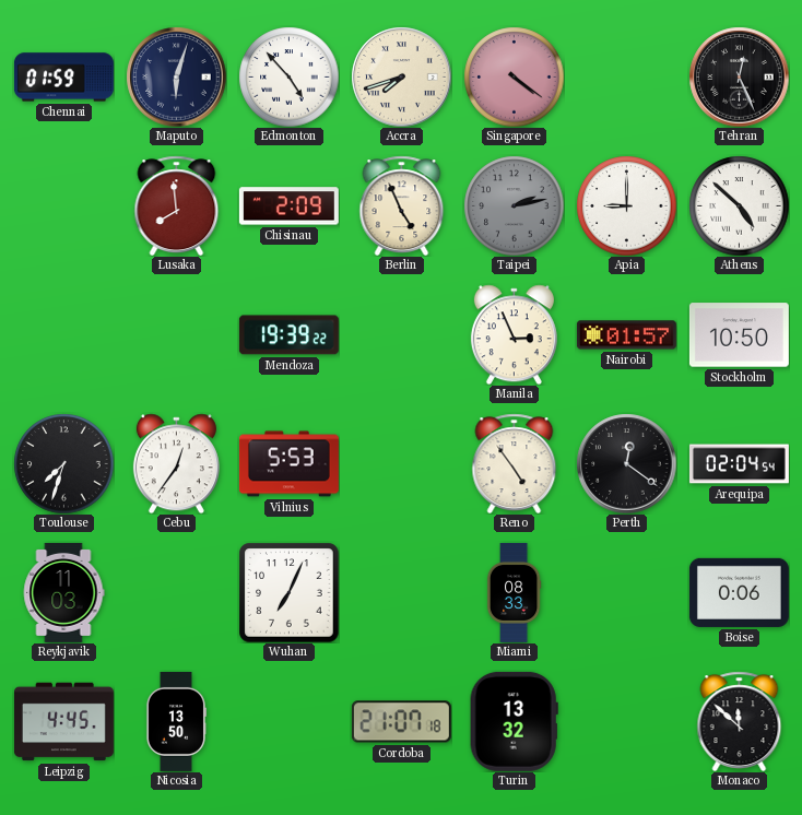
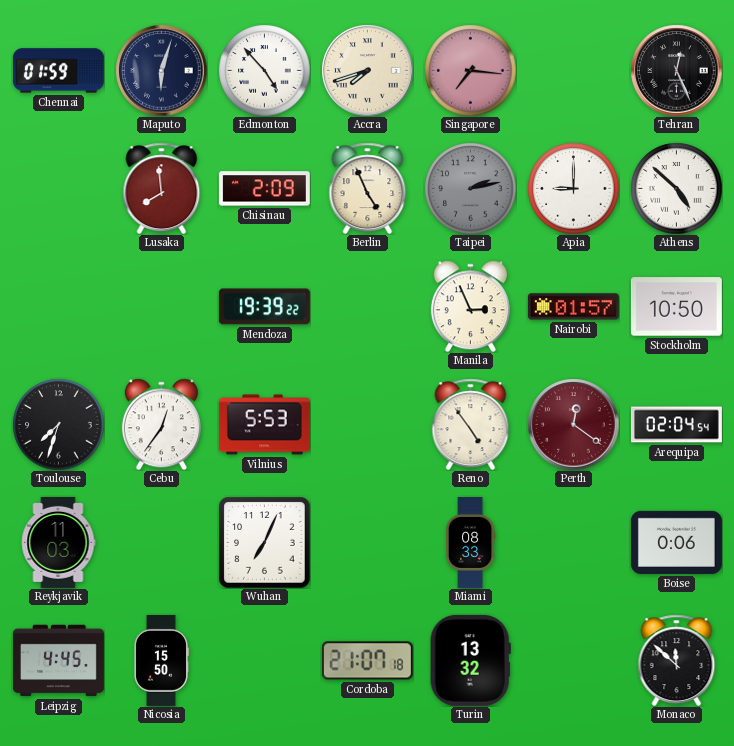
Singapore: 4:21 -> 7:16
Perth dial: black -> burgundy
Nicosia: 13:50 -> 15:50
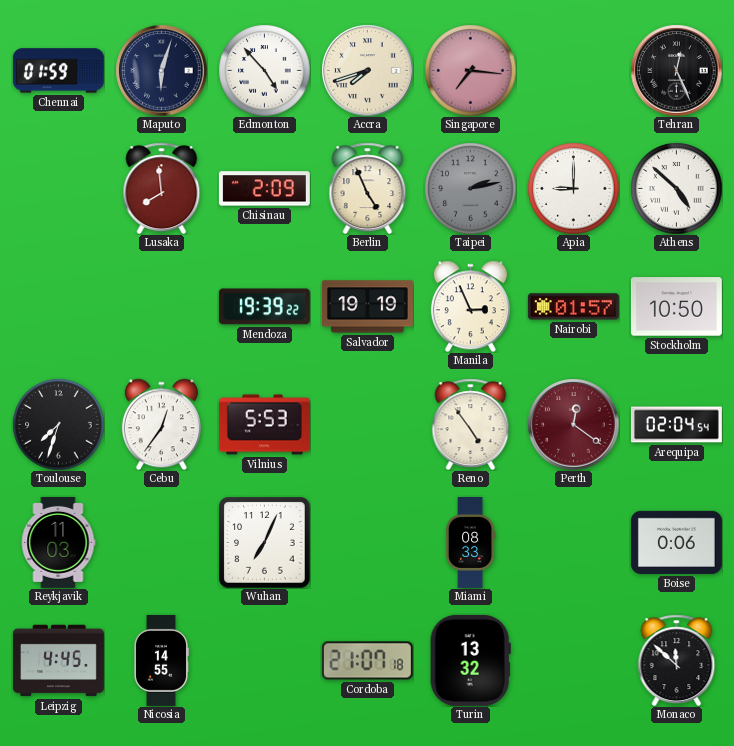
Salvador: none -> 19:19
Nicosia: 15:50 -> 14:55
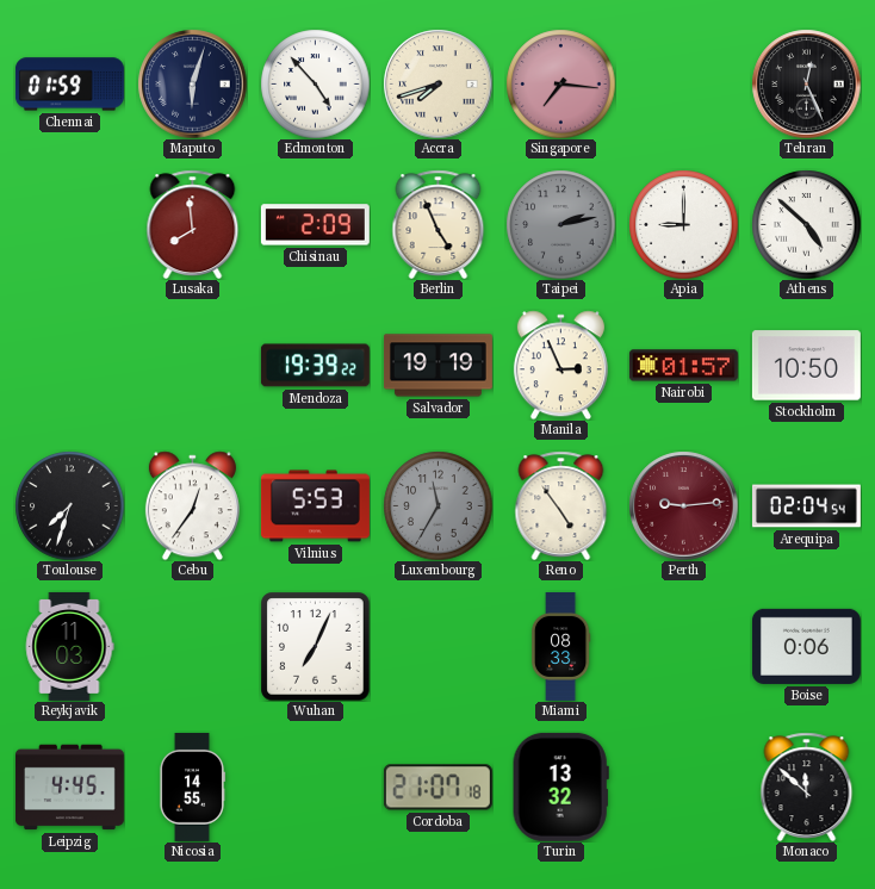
Luxembourg: none -> 11:35
Perth: 12:21 -> 9:14
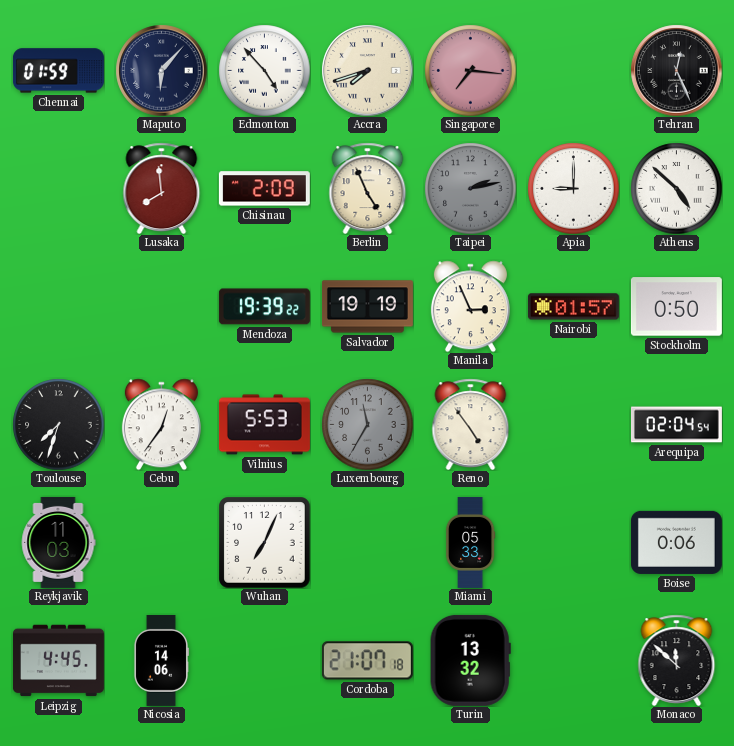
Maputo: 6:03 -> 6:07
Stockholm: 10:50 -> 0:50
Perth: 9:14 -> none
Miami: 08:33 -> 05:33
Nicosia: 14:55 -> 14:06
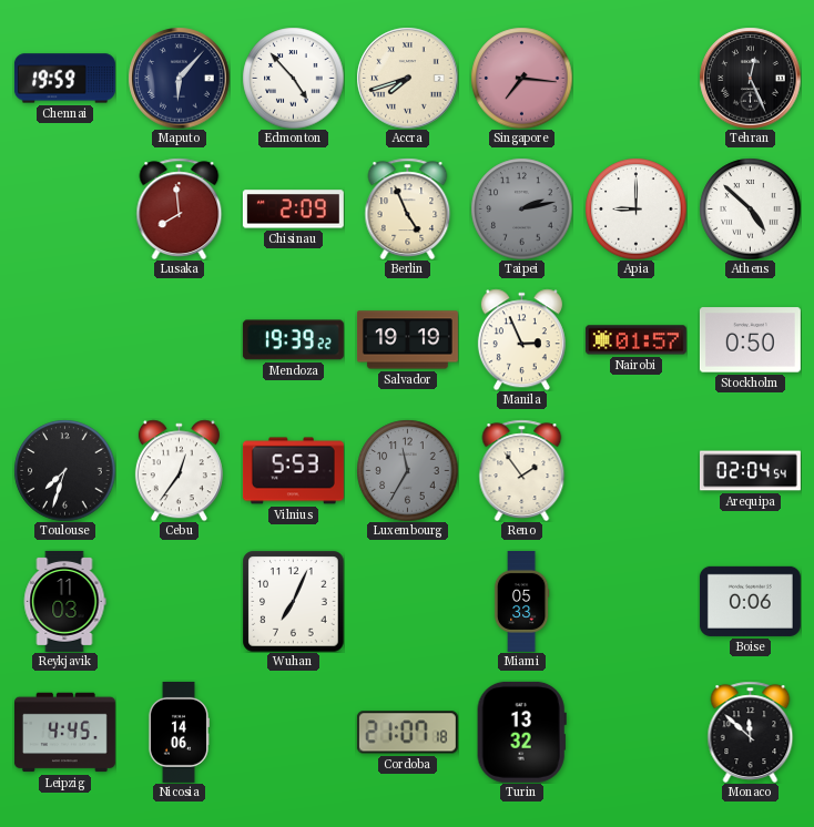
Chennai: 01:59 -> 19:59
Reno: 4:54 -> 1:54
